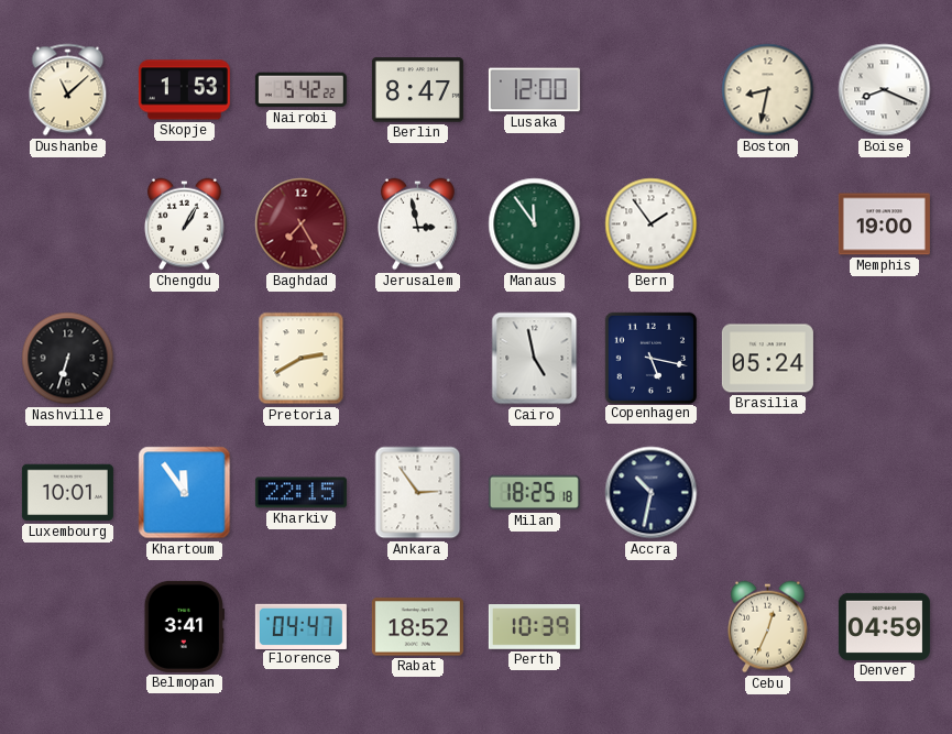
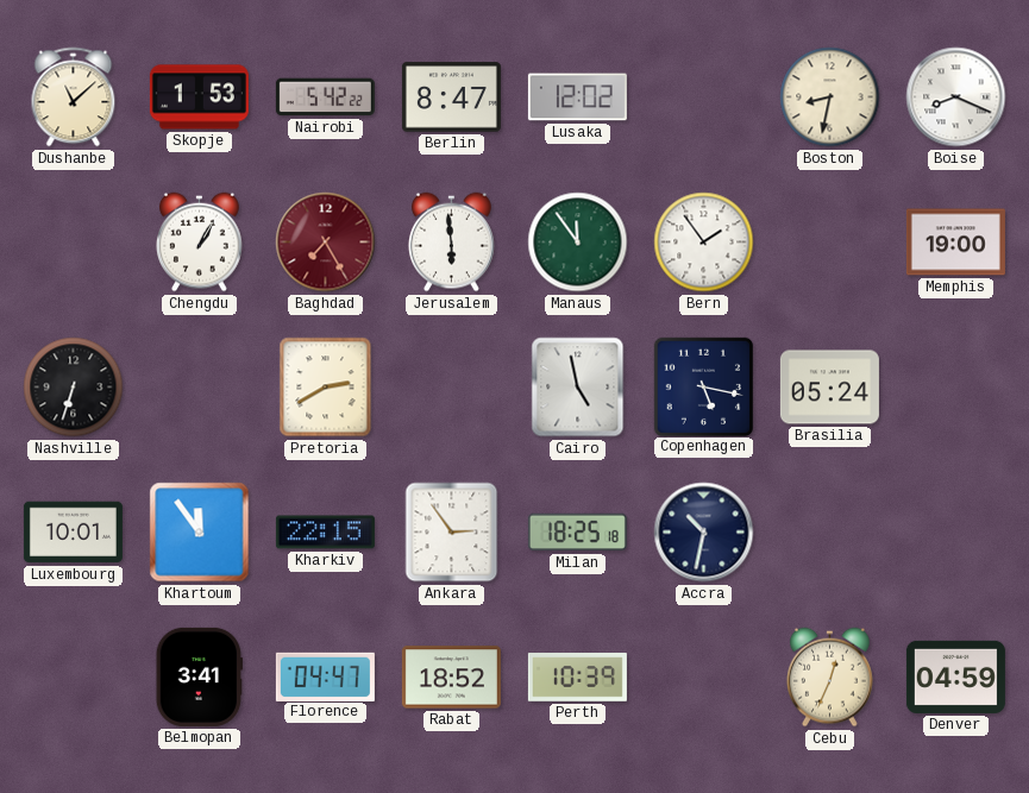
Lusaka: 12:00 -> 12:02
Jerusalem: 2:58 -> 5:59
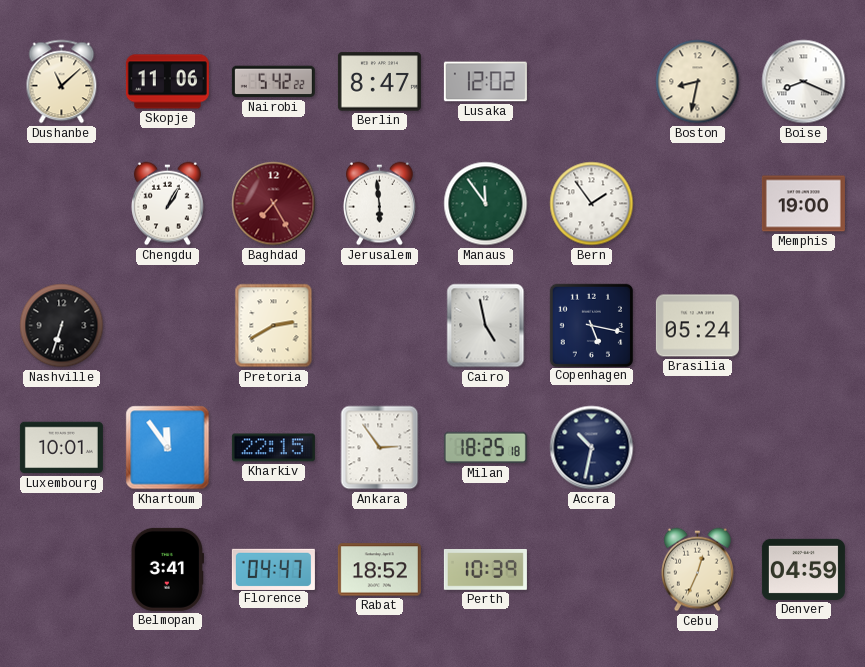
Skopje: 1:53 -> 11:06
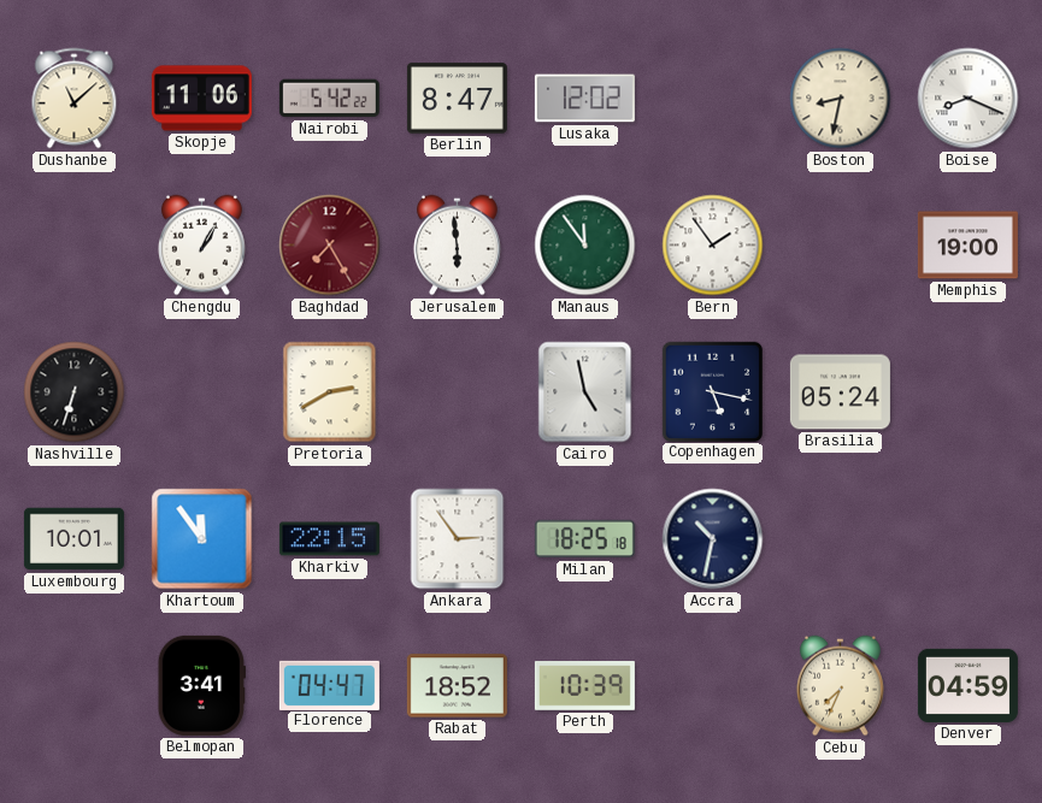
Cebu: 12:34 -> 7:34
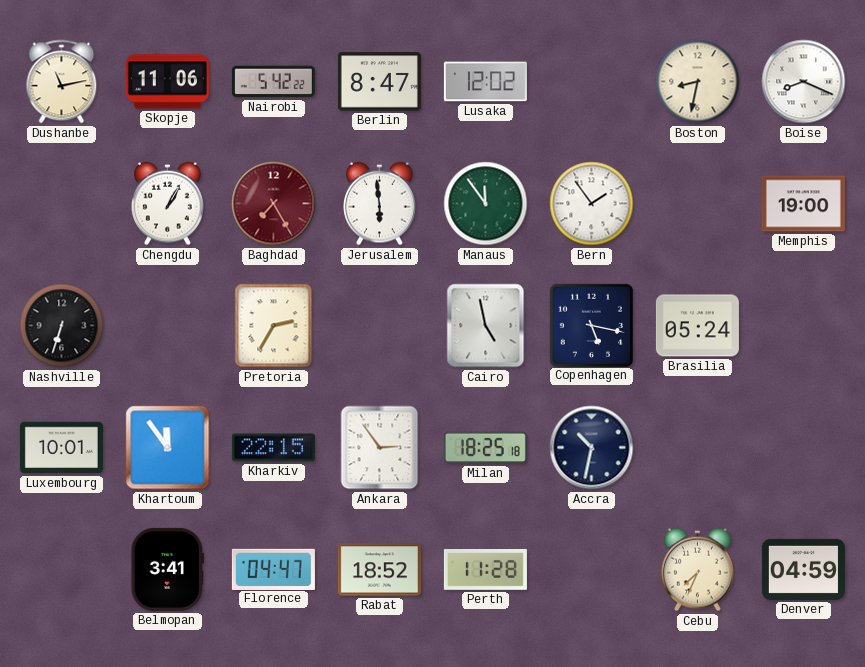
Dushanbe: 11:08 -> 11:13
Pretoria: 2:40 -> 2:35
Perth: 10:39 -> 11:28
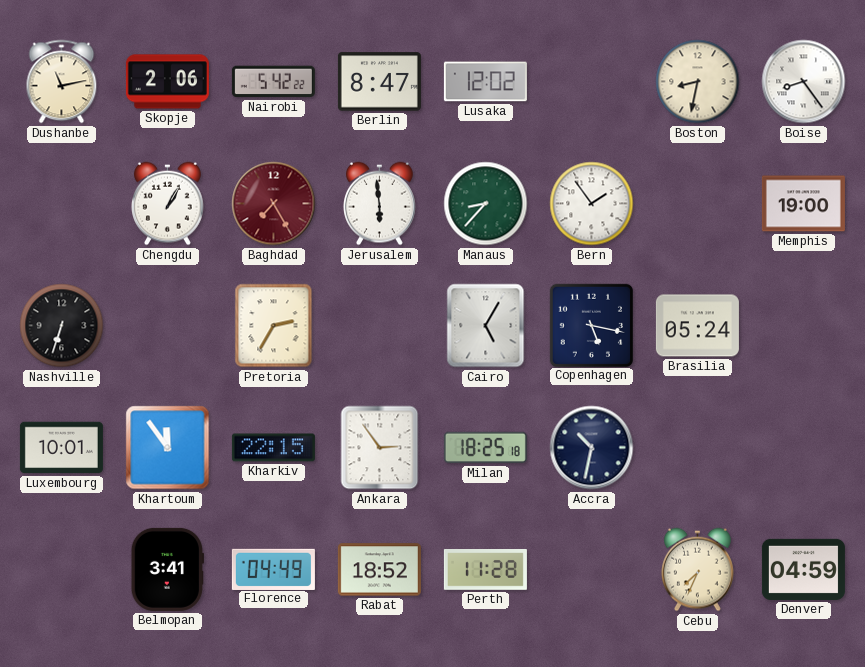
Skopje: 11:06 -> 2:06
Boise: 8:19 -> 8:24
Manaus: 11:54 -> 8:37
Cairo: 4:58 -> 5:05
Florence: 04:47 -> 04:49
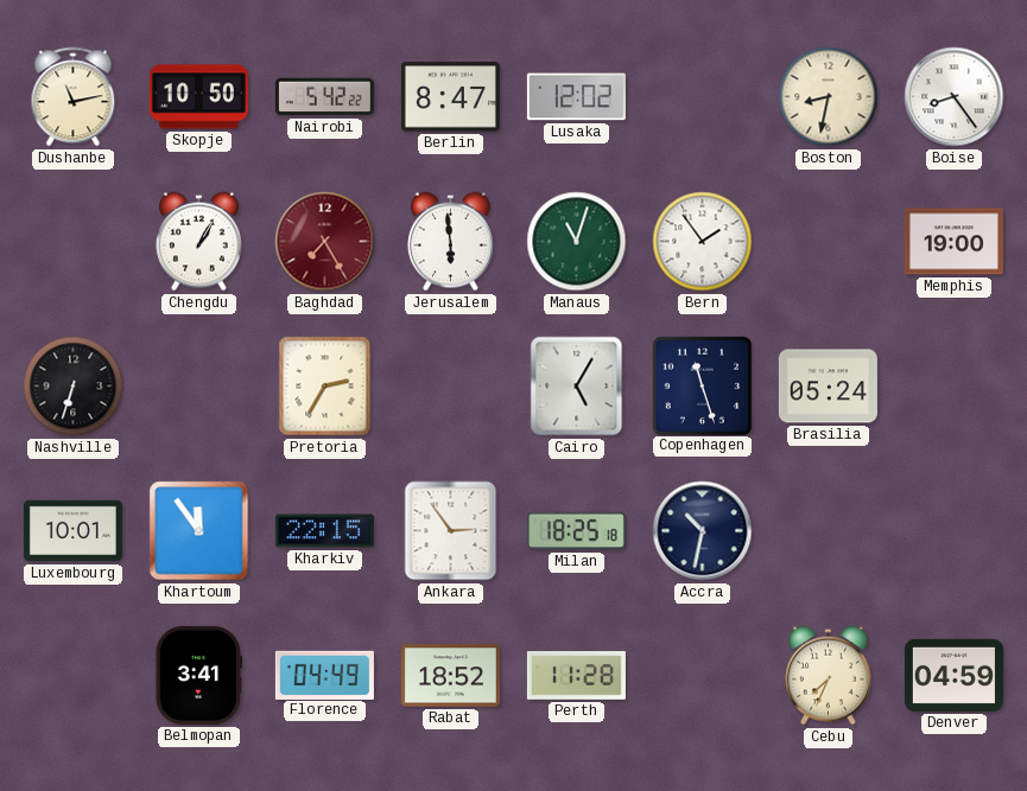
Skopje: 2:06 -> 10:50
Manaus: 8:37 -> 11:03
Copenhagen: 5:17 -> 11:27
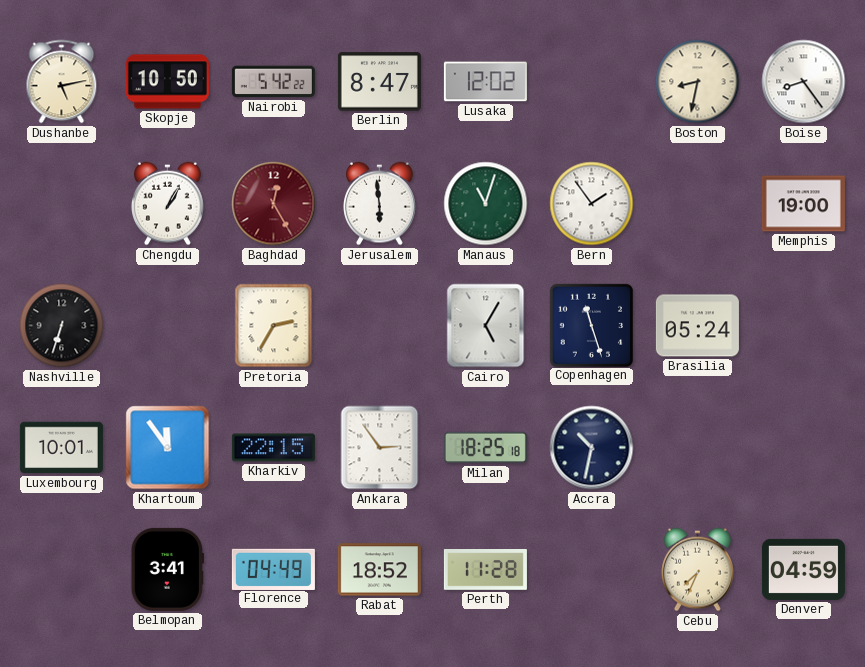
Dushanbe: 11:13 -> 5:13
Baghdad: 7:25 -> 12:25
